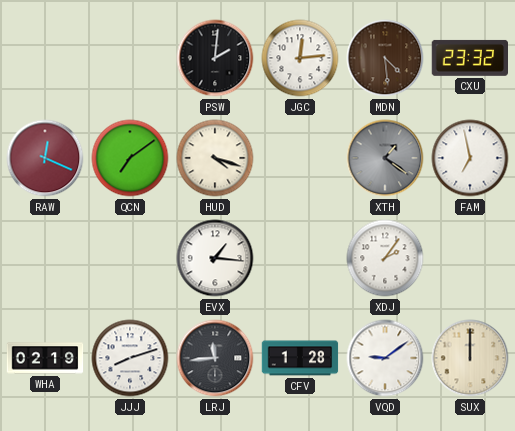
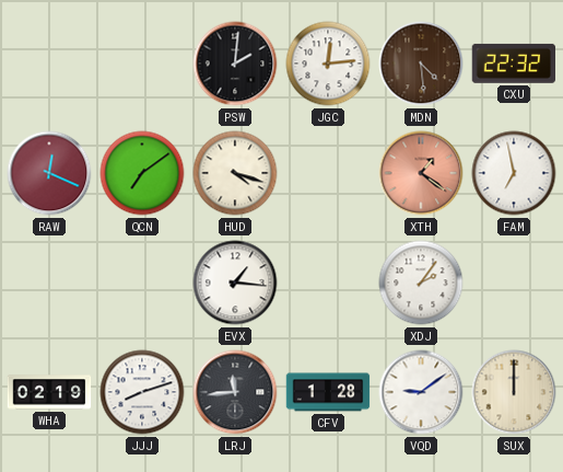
CXU: 23:32 -> 22:32
XTH dial: grey -> salmon
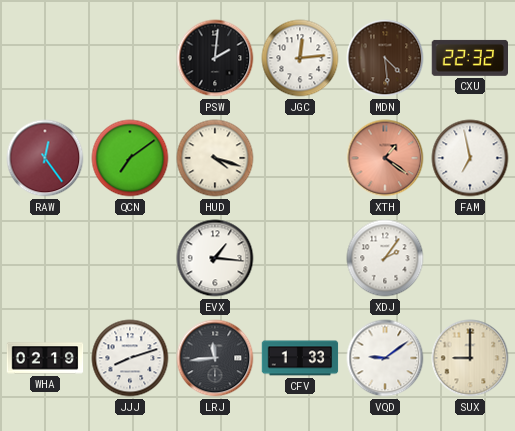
RAW: 12:19 -> 12:24
CFV: 1:28 -> 1:33
SUX: 12:00 -> 9:00
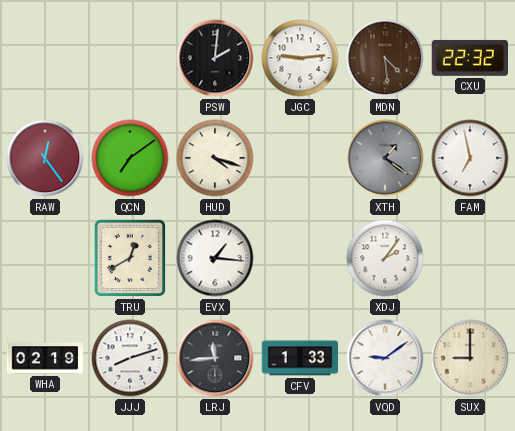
JGC: 12:14 -> 9:14
XTH dial: salmon -> grey
TRU: none -> 12:40
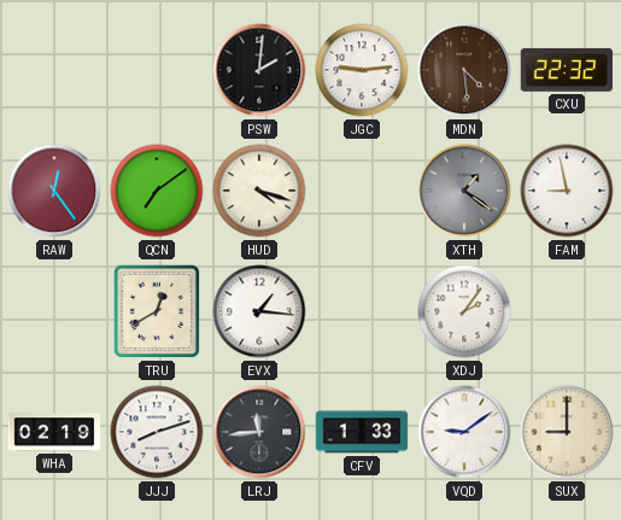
FAM: 6:58 -> 8:58
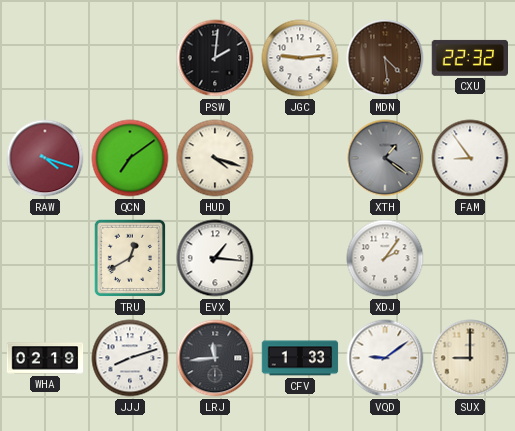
RAW: 12:24 -> 4:18
FAM: 8:58 -> 8:54
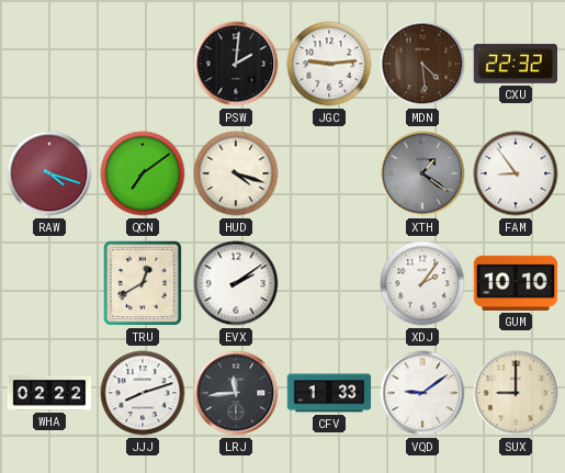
EVX: 1:16 -> 2:09
GUM: none -> 10:10
WHA: 02:19 -> 02:22
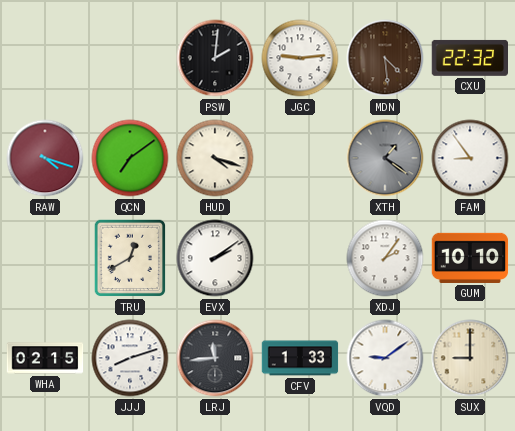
WHA: 02:22 -> 02:15
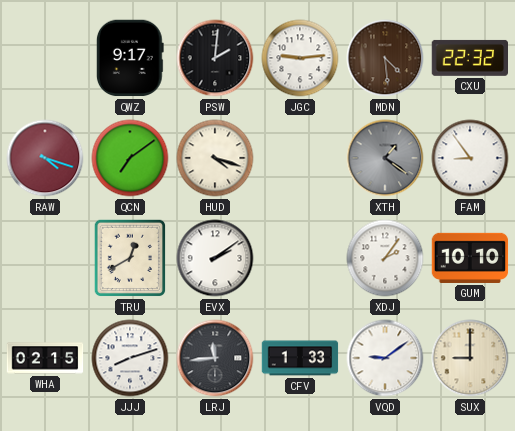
QWZ: none -> 9:17
